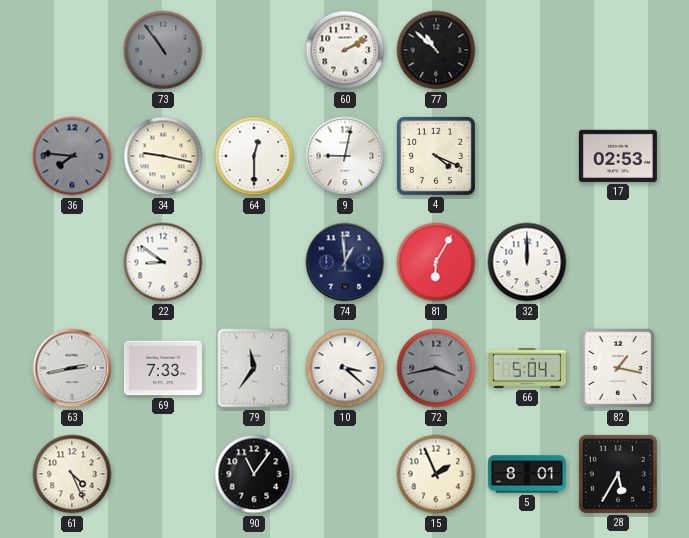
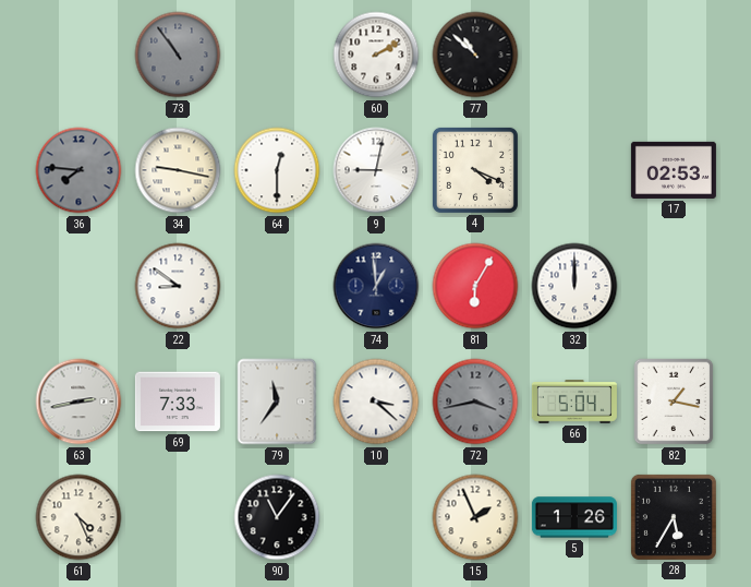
5: 8:01 -> 1:26
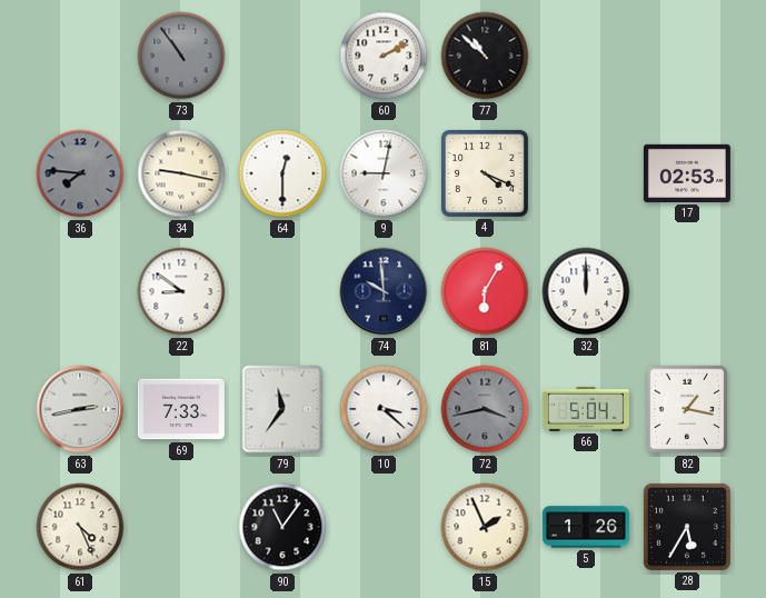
74: 12:59 -> 9:59
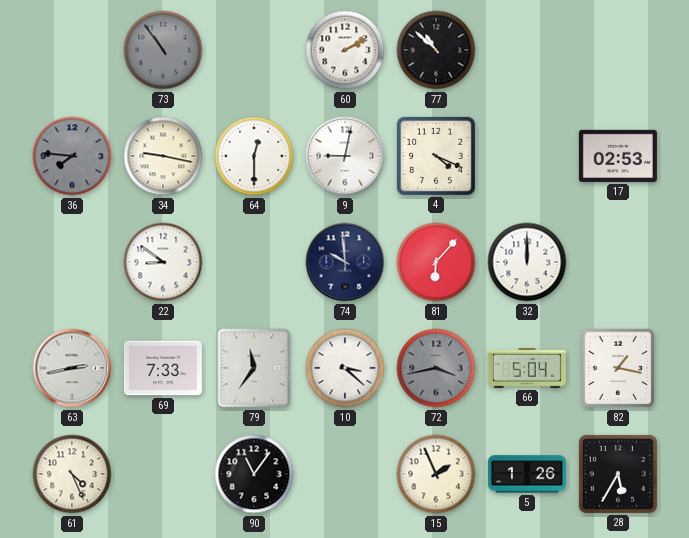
81: 6:05 -> 6:07
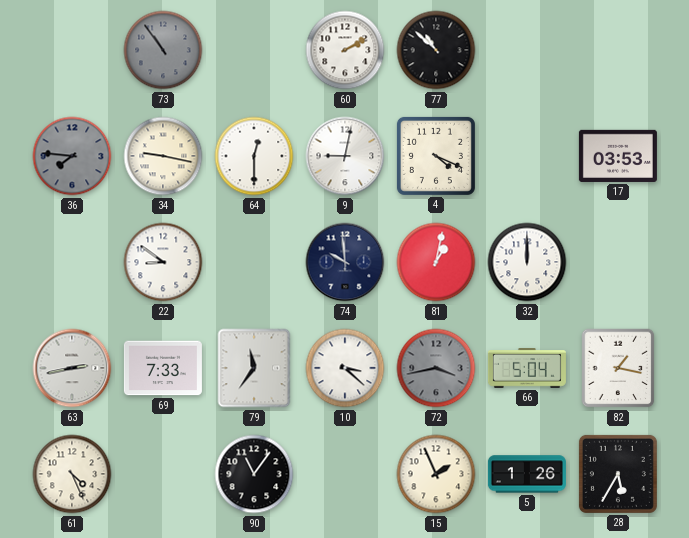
17: 02:53 -> 03:53
81: 6:07 -> 1:02
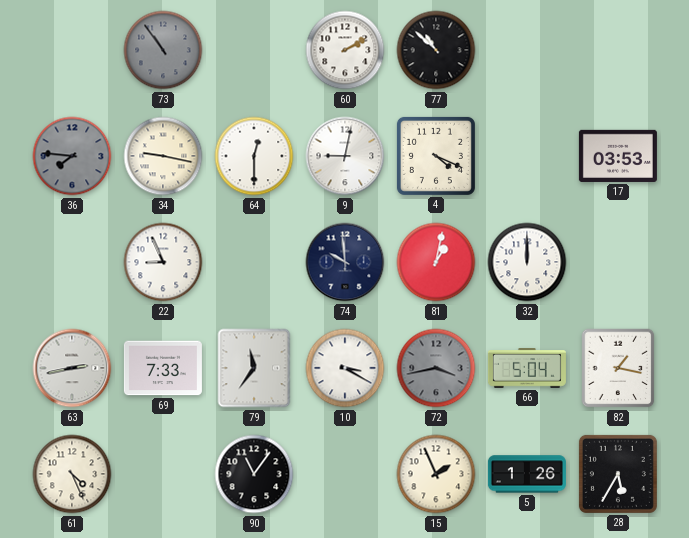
22: 8:51 -> 8:56
10: 3:22 -> 3:20
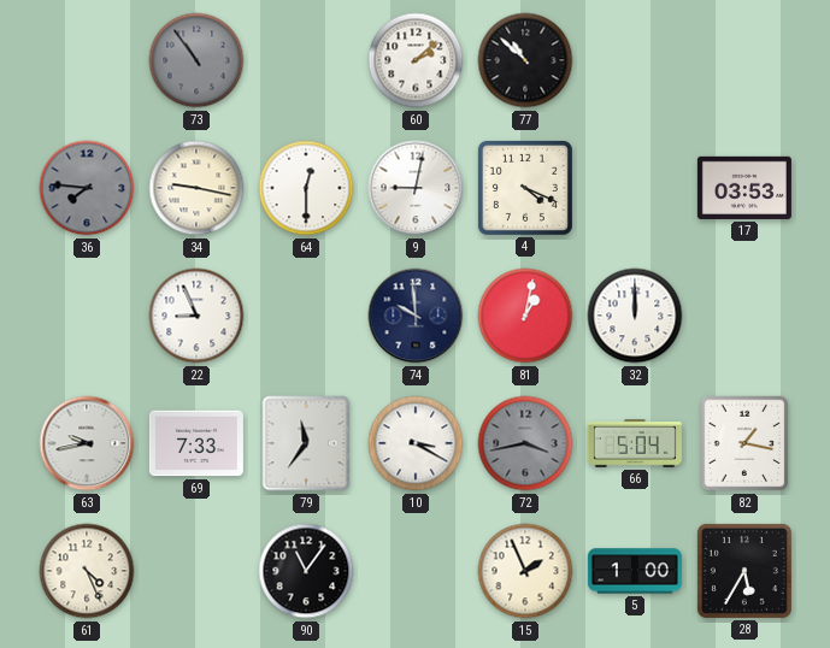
60: 2:10 -> 2:08
63: 2:43 -> 9:43
5: 1:26 -> 1:00
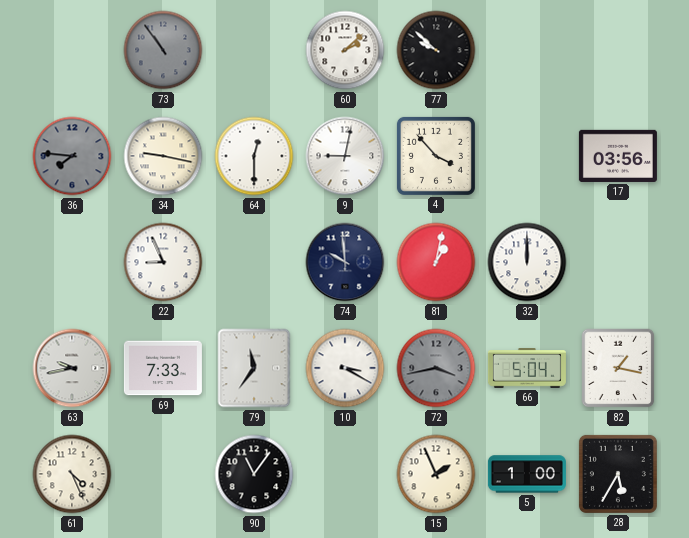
77: 10:52 -> 9:52
4: 4:19 -> 3:53
17: 03:53 -> 03:56
